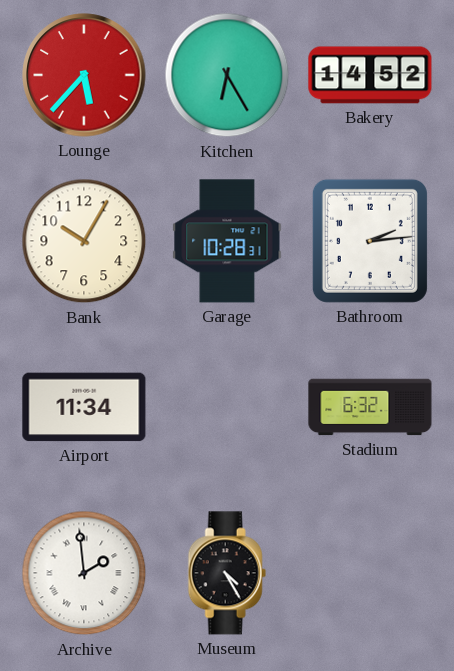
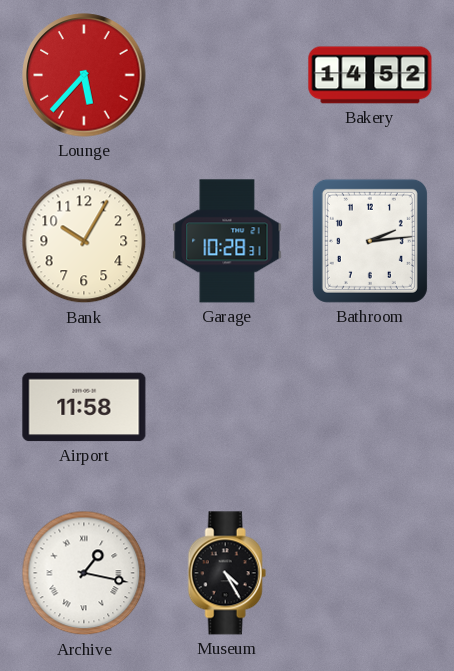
Kitchen: 6:25 -> none
Airport: 11:34 -> 11:58
Stadium: 6:32 -> none
Archive: 1:59 -> 1:17
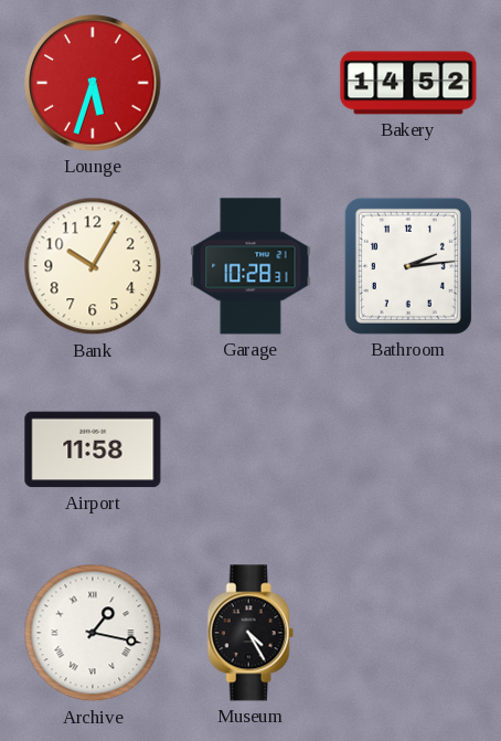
Lounge: 5:37 -> 5:33
